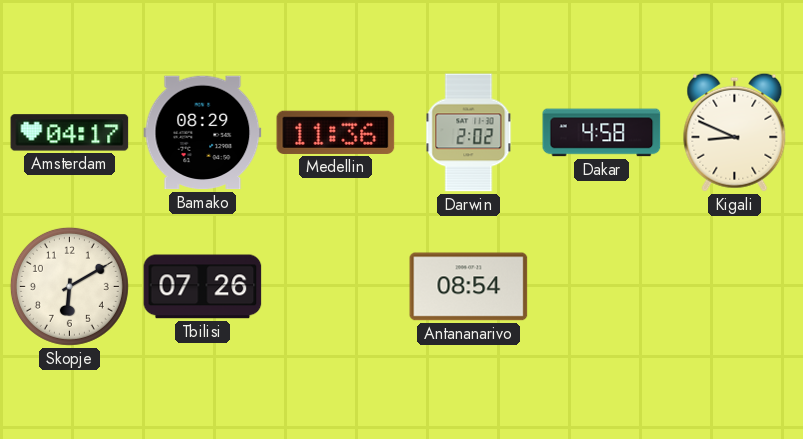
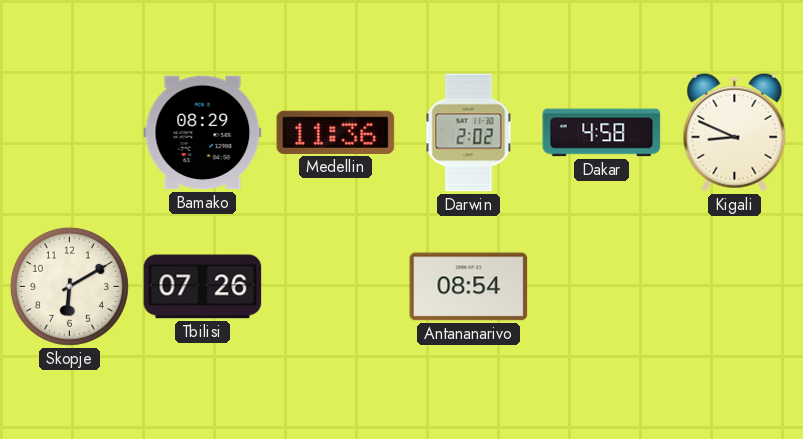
Amsterdam: 04:17 -> none
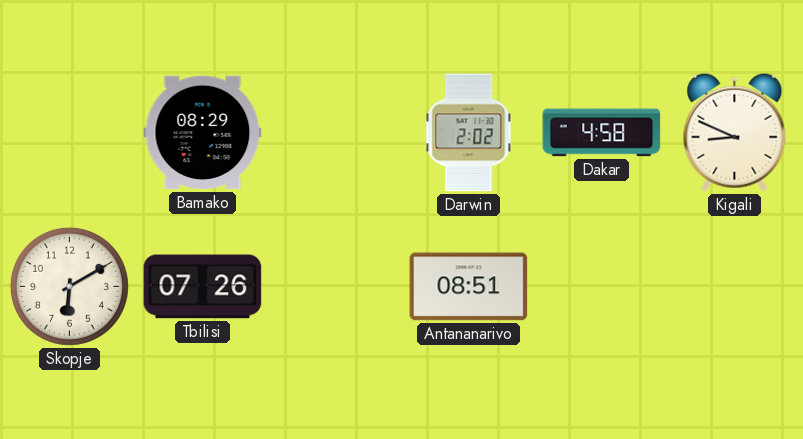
Medellin: 11:36 -> none
Antananarivo: 08:54 -> 08:51
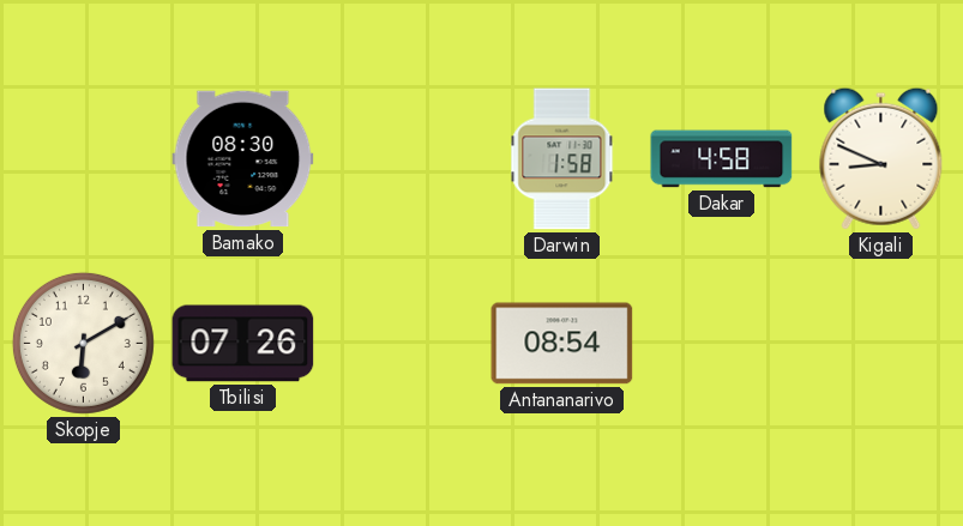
Bamako: 08:29 -> 08:30
Darwin: 2:02 -> 1:58
Antananarivo: 08:51 -> 08:54
